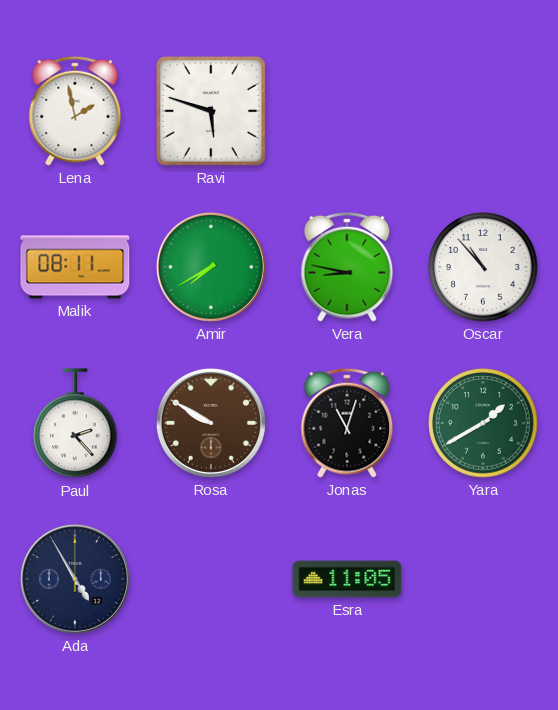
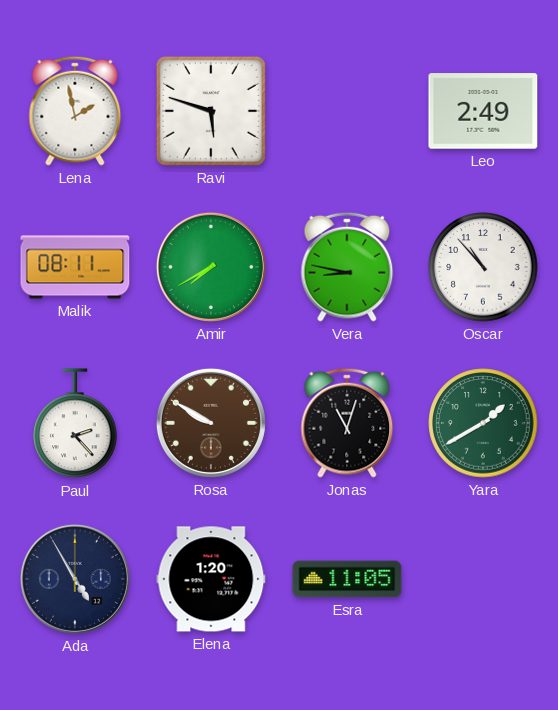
Leo: none -> 2:49
Elena: none -> 1:20
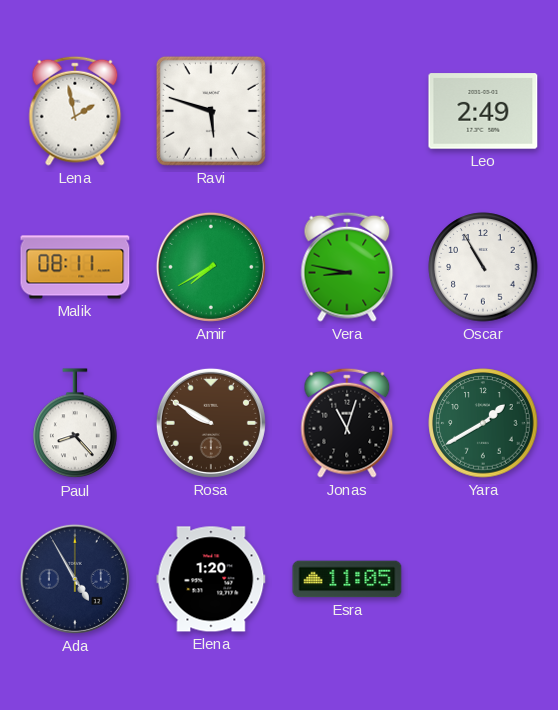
Oscar: 10:53 -> 10:55
Paul: 2:23 -> 8:23
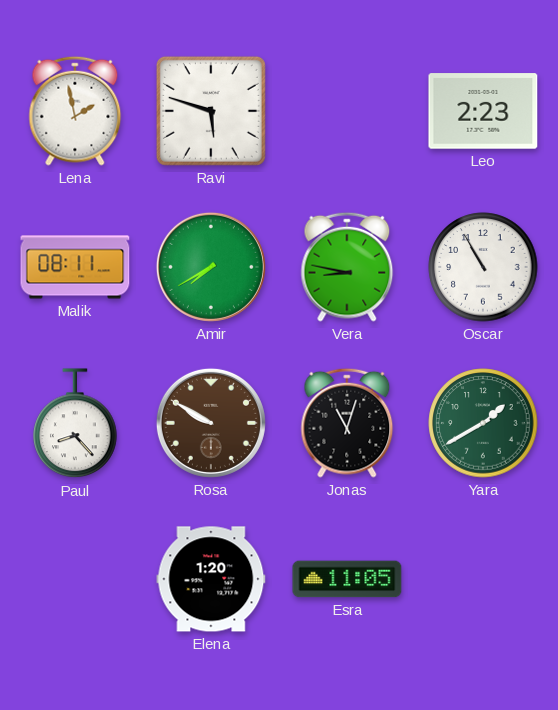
Leo: 2:49 -> 2:23
Ada: 4:55 -> none
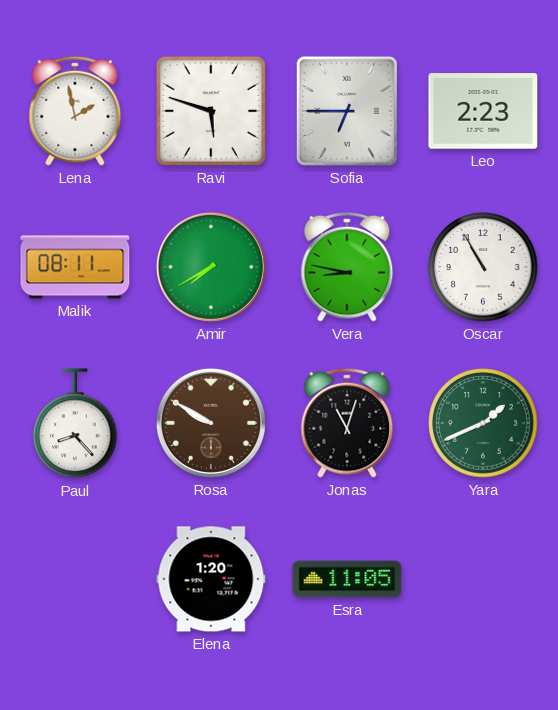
Sofia: none -> 6:45
Yara: 1:40 -> 1:41
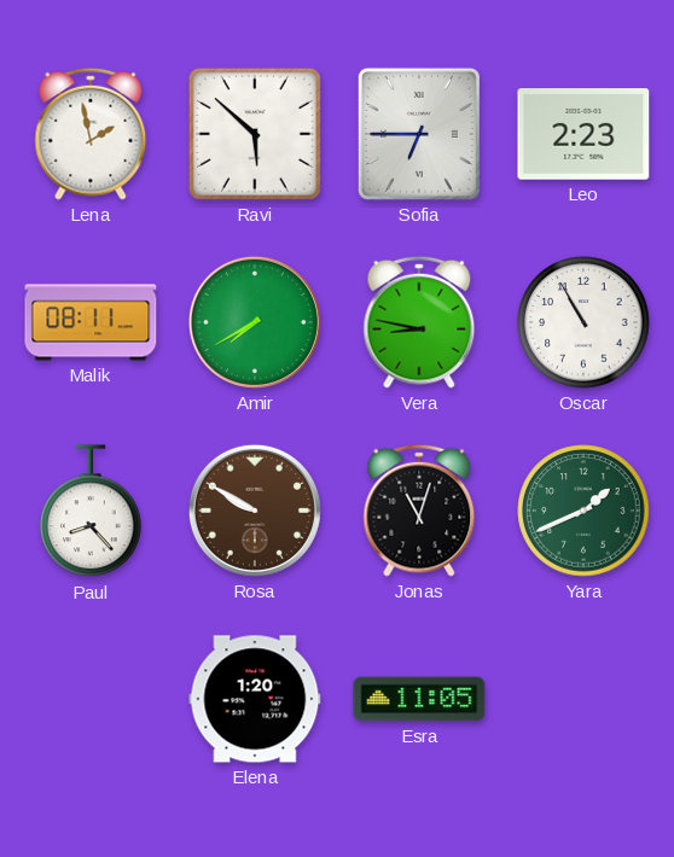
Ravi: 5:48 -> 5:52
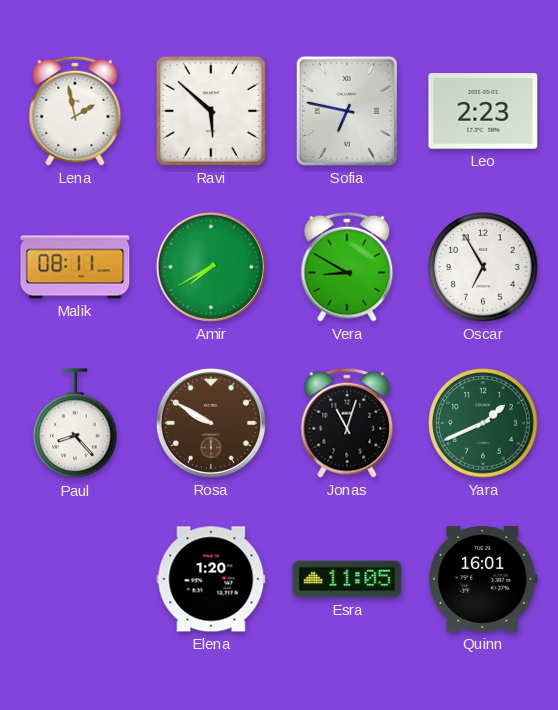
Sofia: 6:45 -> 6:47
Vera: 8:47 -> 8:50
Oscar: 10:55 -> 6:55
Quinn: none -> 16:01
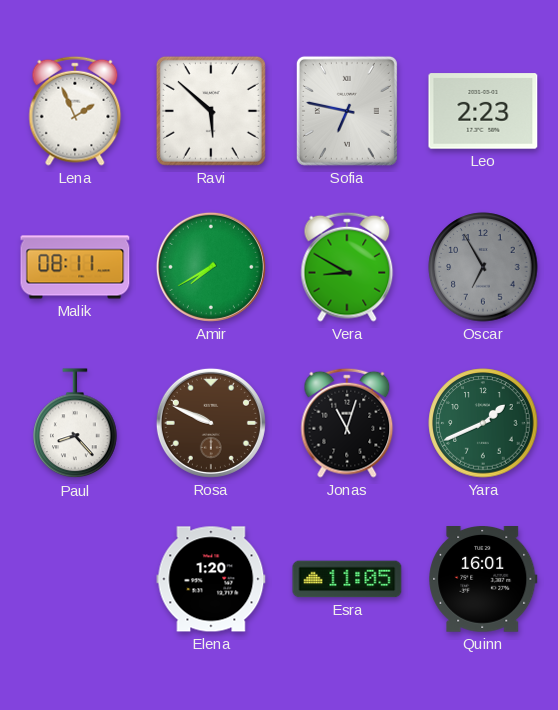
Lena: 1:58 -> 1:56
Oscar dial: white -> grey
Rosa: 9:50 -> 9:49
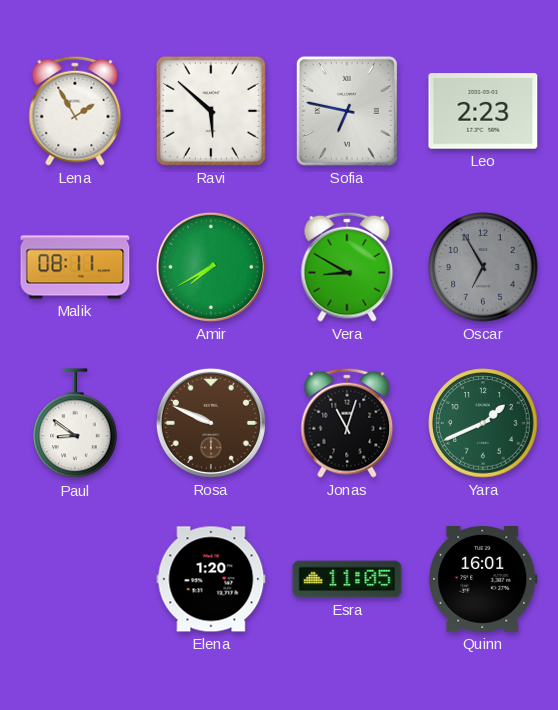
Lena: 1:56 -> 1:55
Paul: 8:23 -> 8:51
